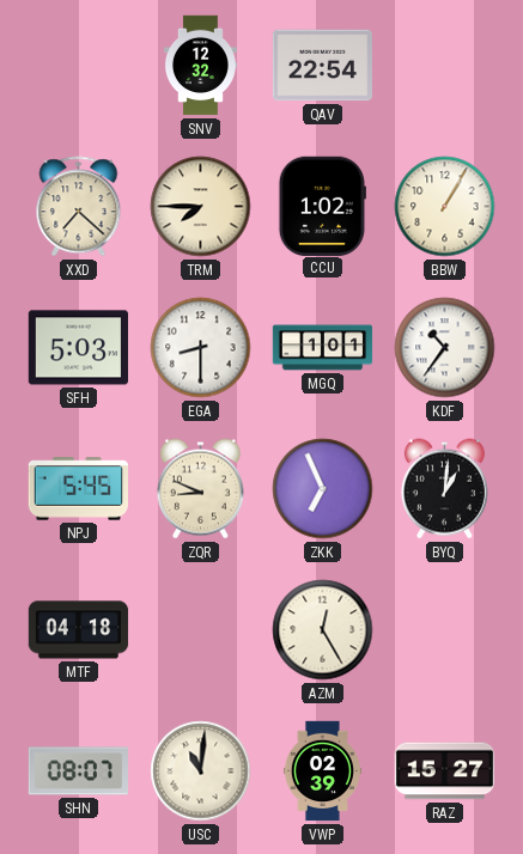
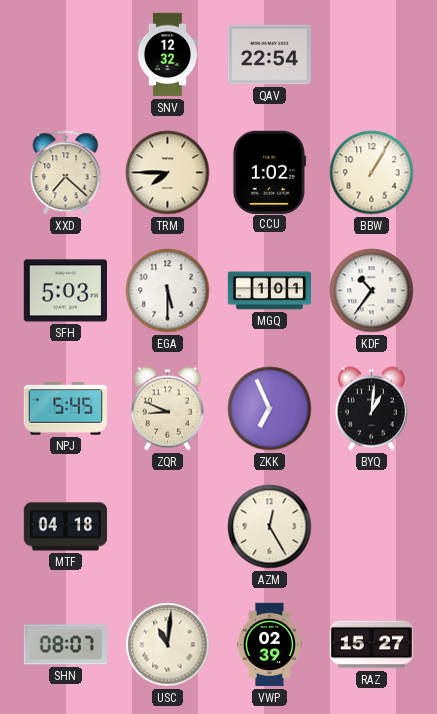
EGA: 8:30 -> 5:30
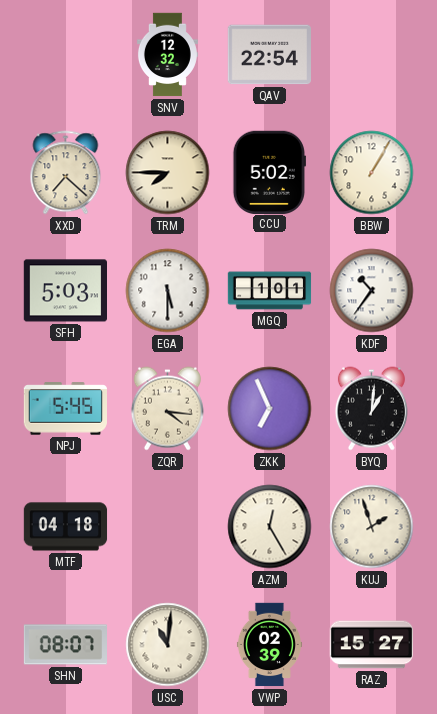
CCU: 1:02 -> 5:02
ZQR: 8:49 -> 4:16
KUJ: none -> 1:57
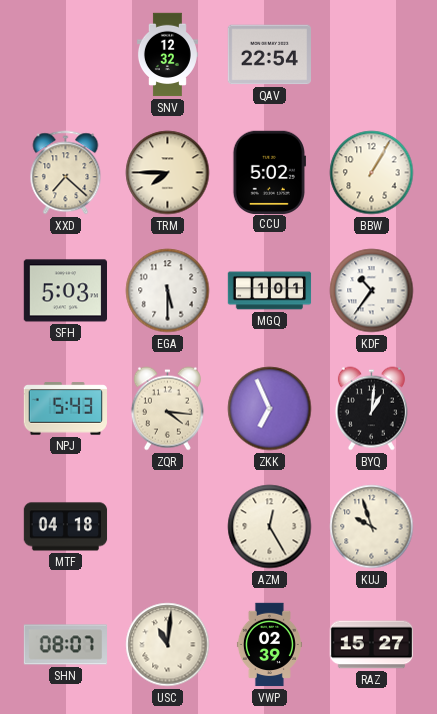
NPJ: 5:45 -> 5:43
KUJ: 1:57 -> 9:57
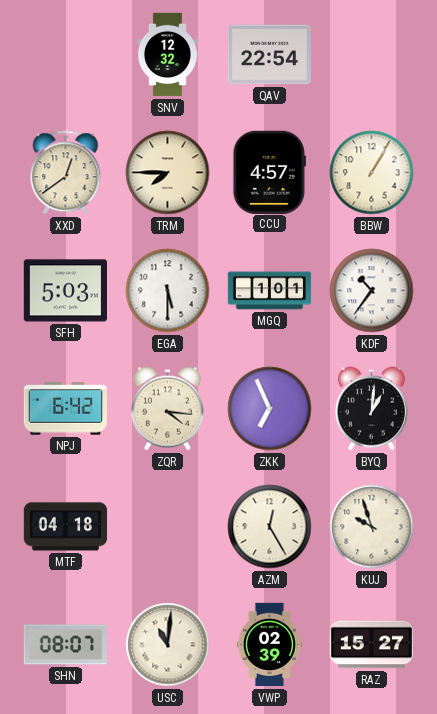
XXD: 7:22 -> 12:39
CCU: 5:02 -> 4:57
NPJ: 5:43 -> 6:42
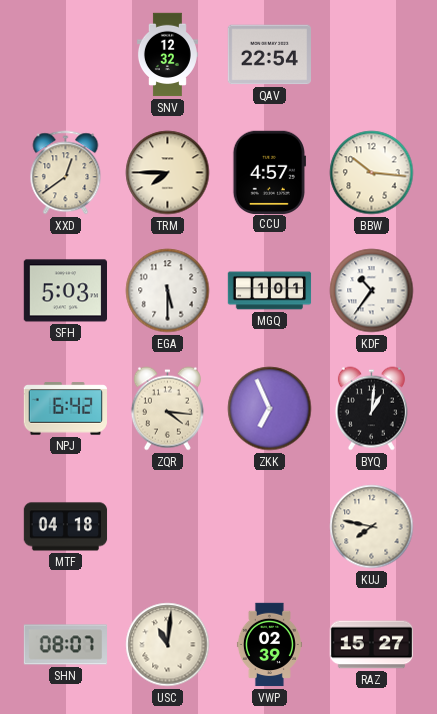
BBW: 1:05 -> 10:16
AZM: 12:25 -> none
KUJ: 9:57 -> 7:47
